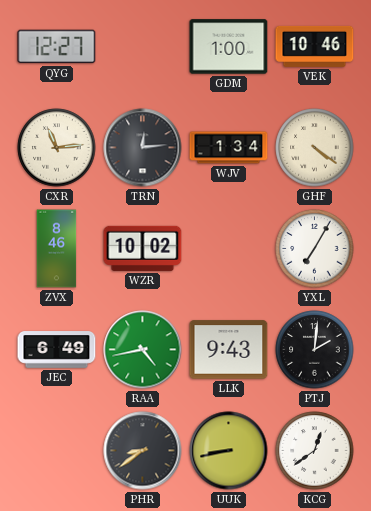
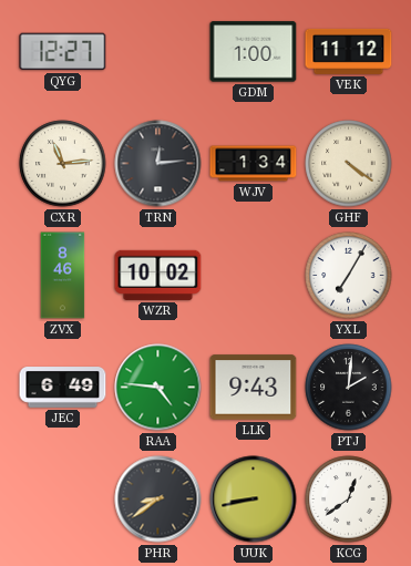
VEK: 10:46 -> 11:12
RAA: 4:43 -> 4:46
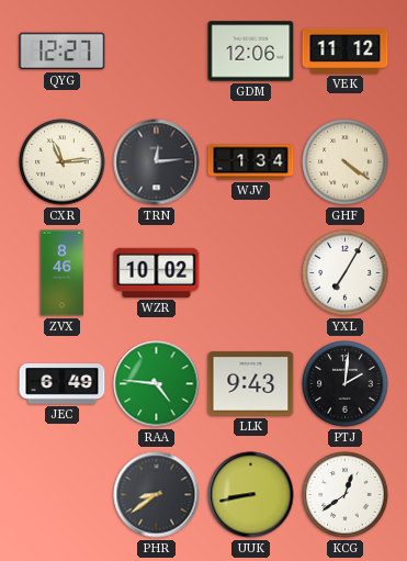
GDM: 1:00 -> 12:06
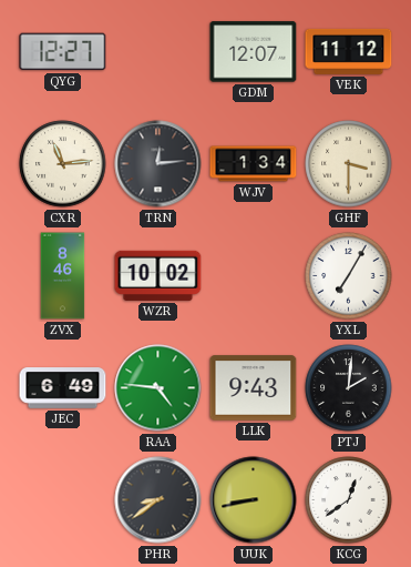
GDM: 12:06 -> 12:07
GHF: 4:21 -> 3:30
